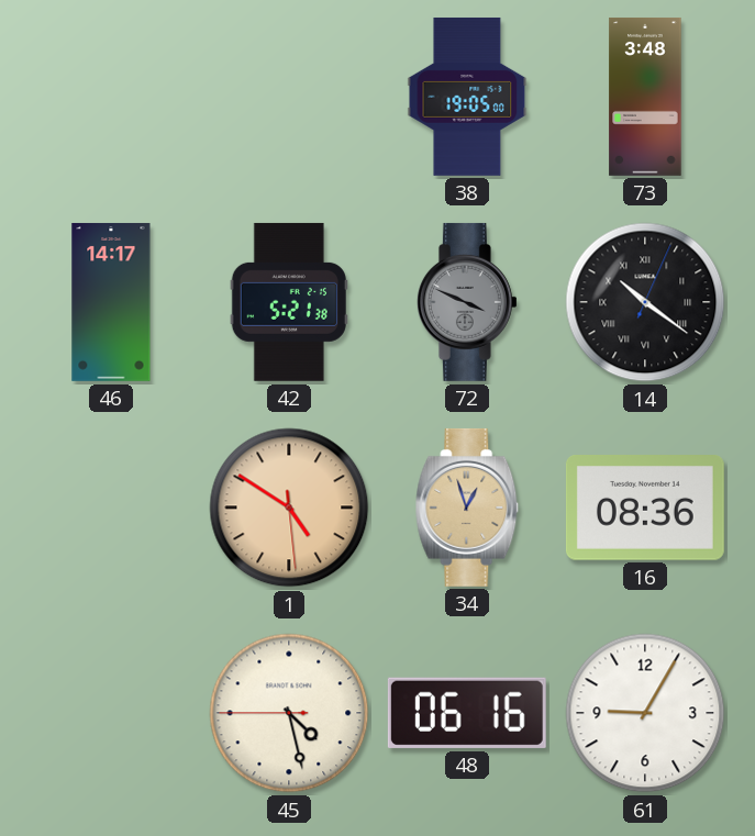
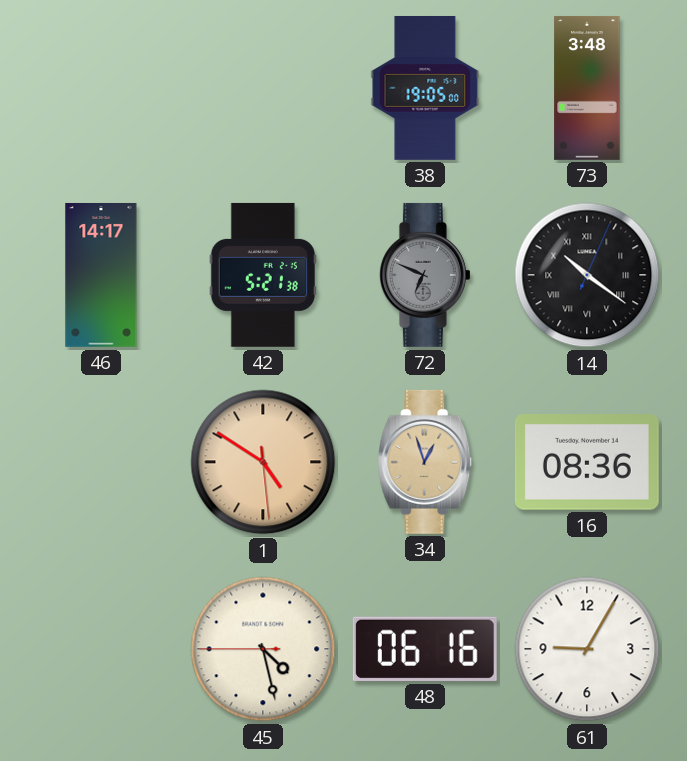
72: 3:49 -> 6:49
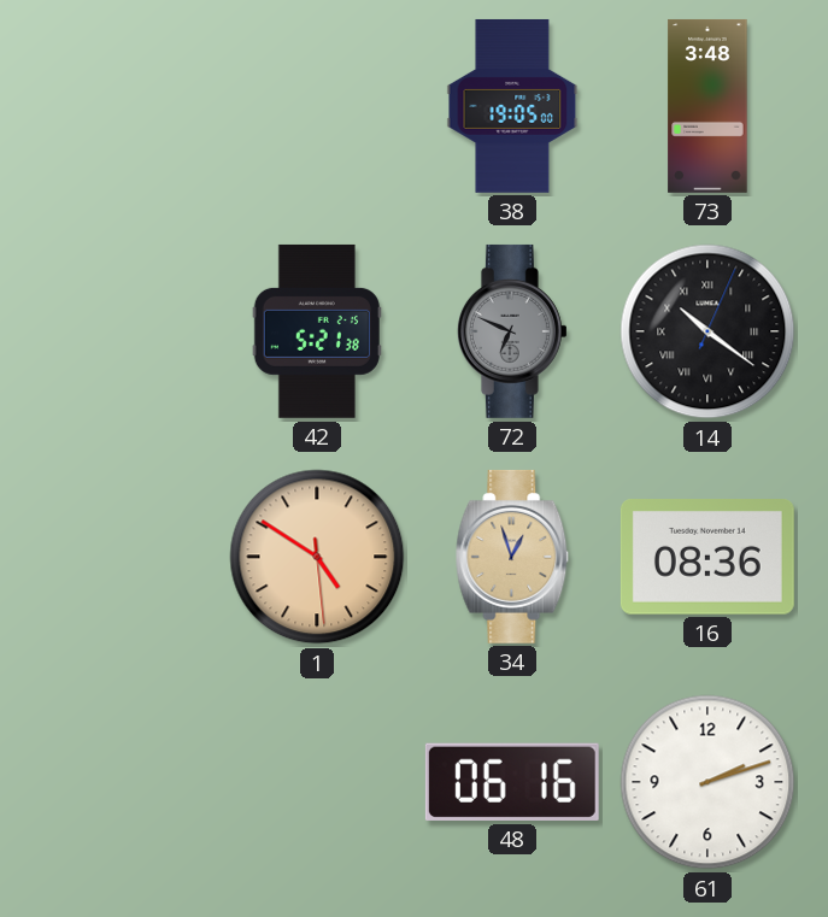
46: 14:17 -> none
45: 4:27 -> none
61: 9:05 -> 2:12
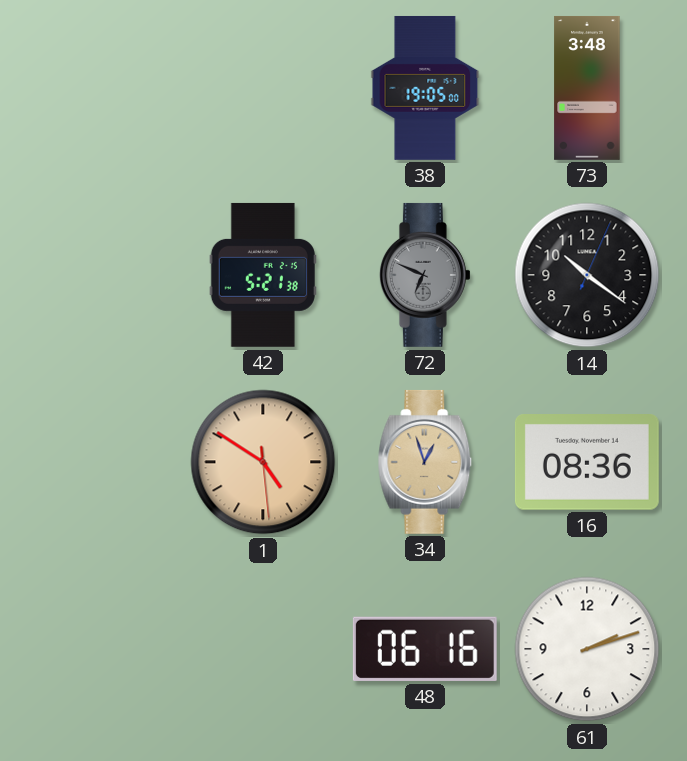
14 numerals: Roman -> Arabic
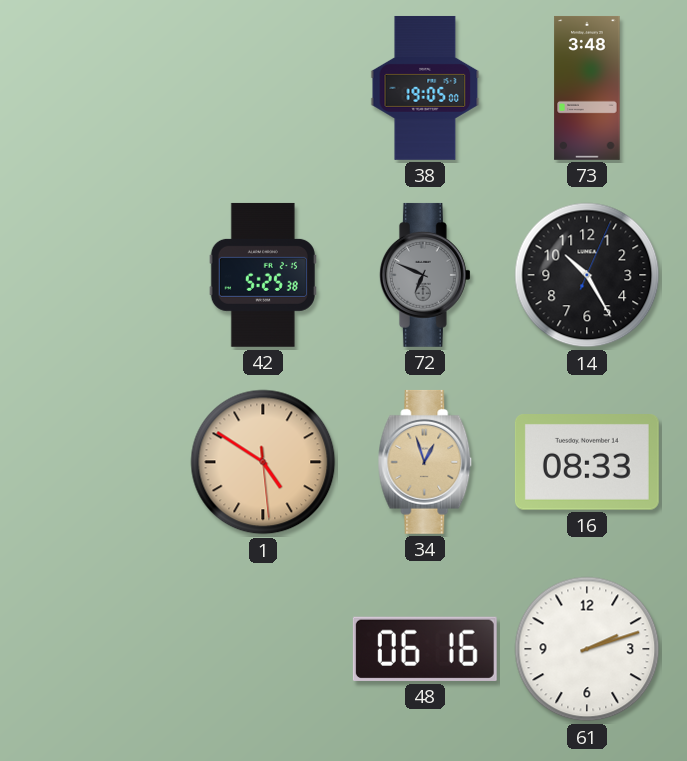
42: 5:21 -> 5:25
14: 10:21 -> 10:25
16: 08:36 -> 08:33
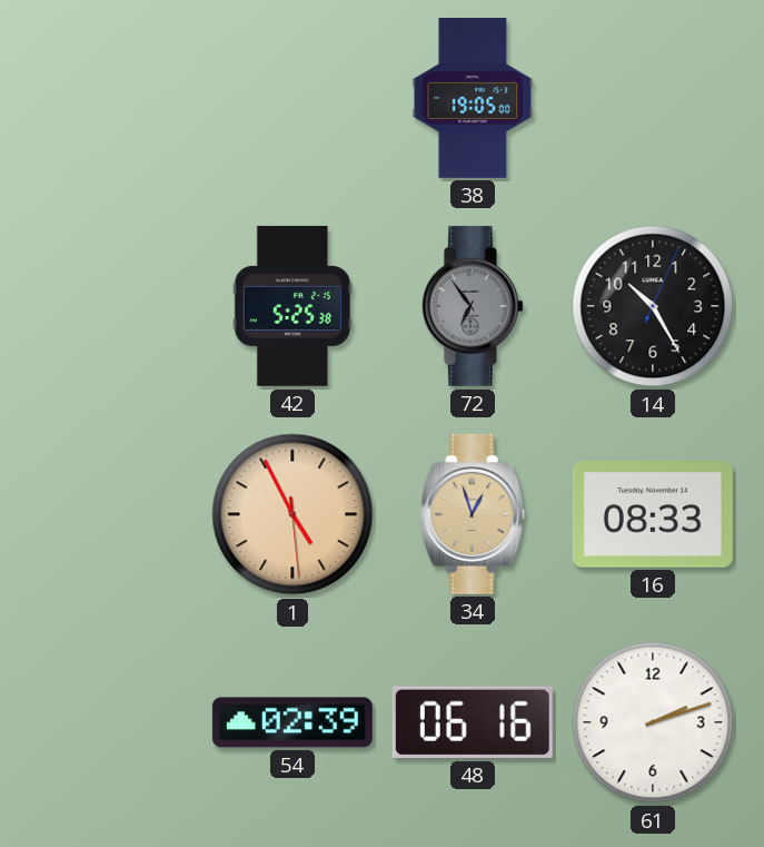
73: 3:48 -> none
72: 6:49 -> 6:54
1: 4:50 -> 4:55
54: none -> 02:39
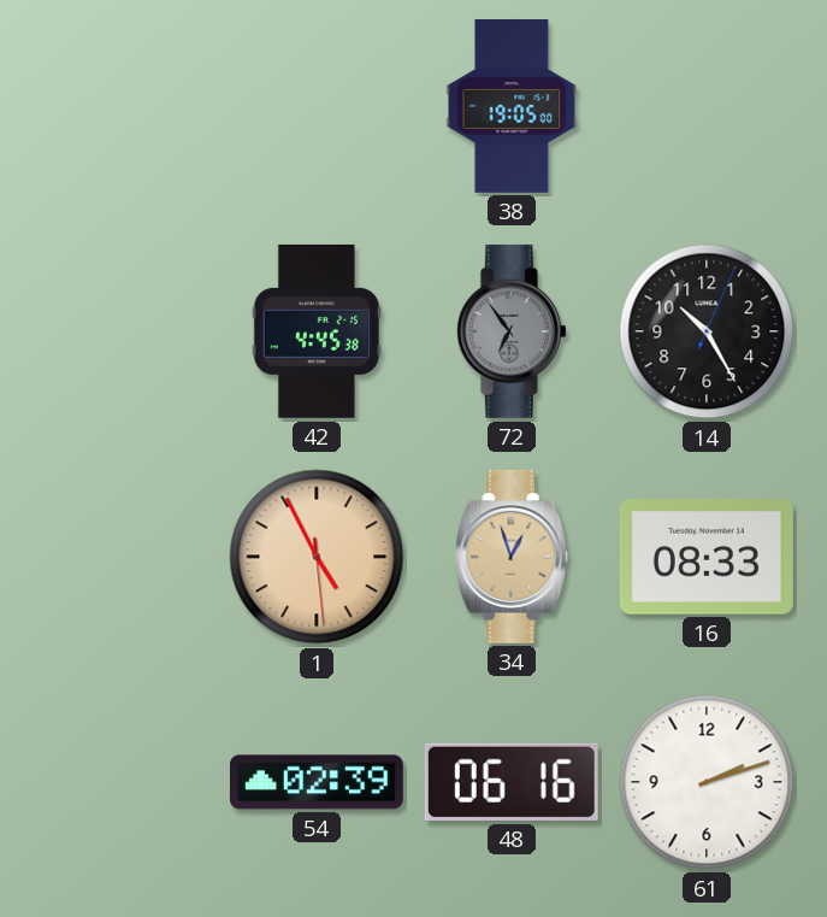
42: 5:25 -> 4:45
